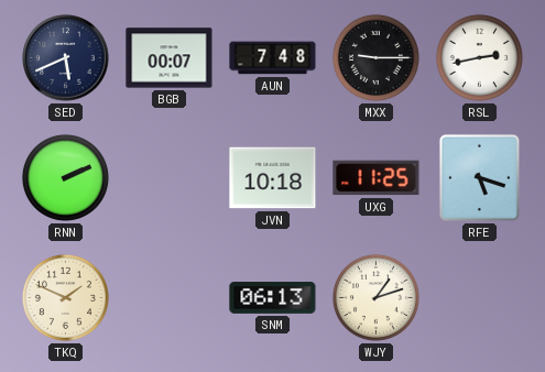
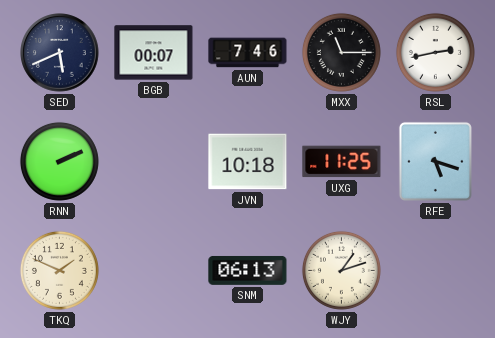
AUN: 7:48 -> 7:46
MXX: 9:15 -> 11:15
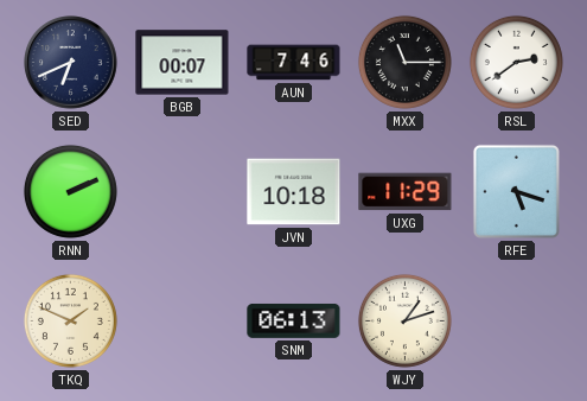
SED: 5:41 -> 6:41
RSL: 2:43 -> 2:39
UXG: 11:25 -> 11:29
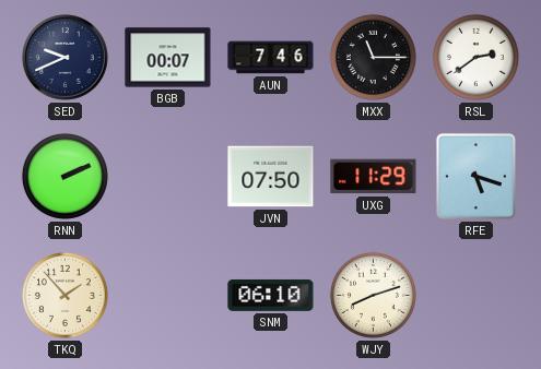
SED: 6:41 -> 9:41
JVN: 10:18 -> 07:50
TKQ: 1:49 -> 1:53
SNM: 06:13 -> 06:10
WJY: 1:12 -> 8:12
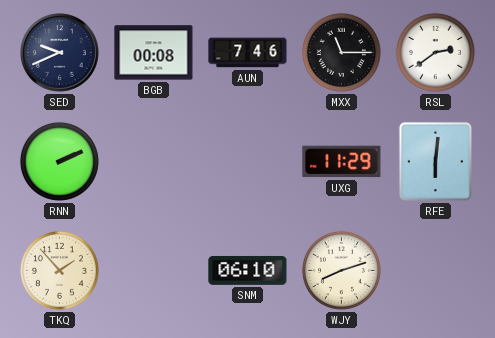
BGB: 00:07 -> 00:08
JVN: 07:50 -> none
RFE: 5:18 -> 6:01
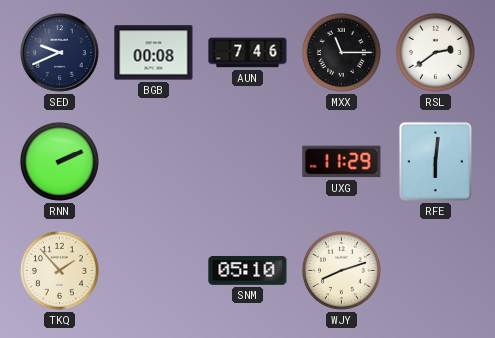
SNM: 06:10 -> 05:10
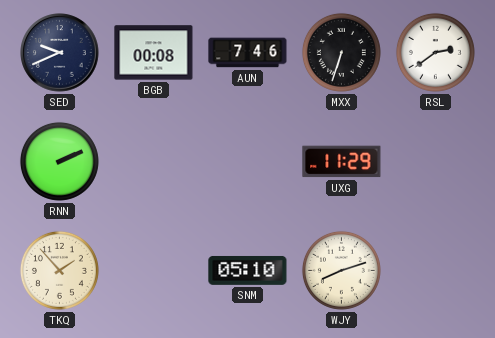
MXX: 11:15 -> 6:33
RFE: 6:01 -> none
